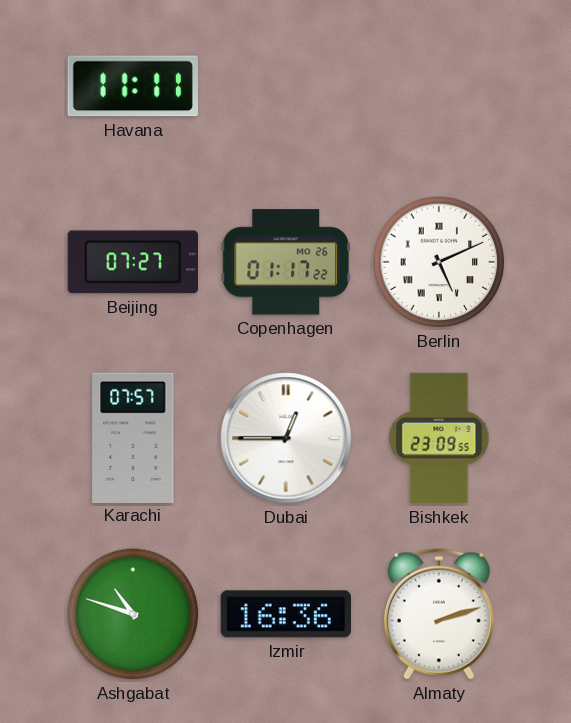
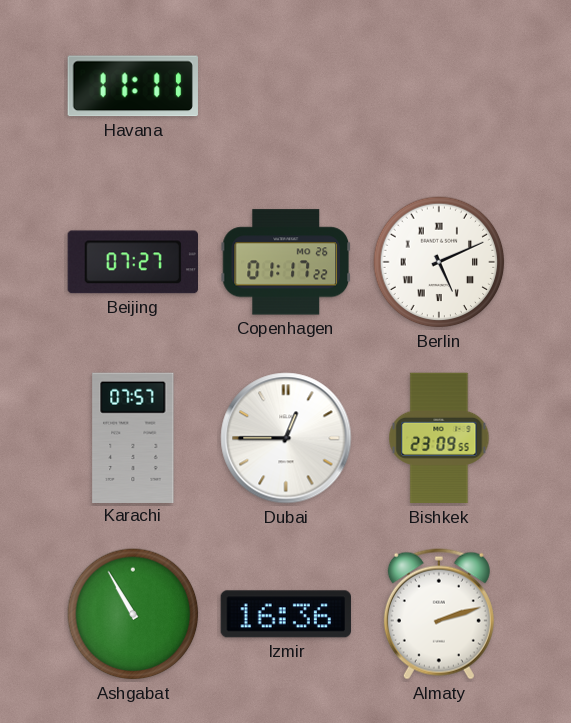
Ashgabat: 10:48 -> 10:55
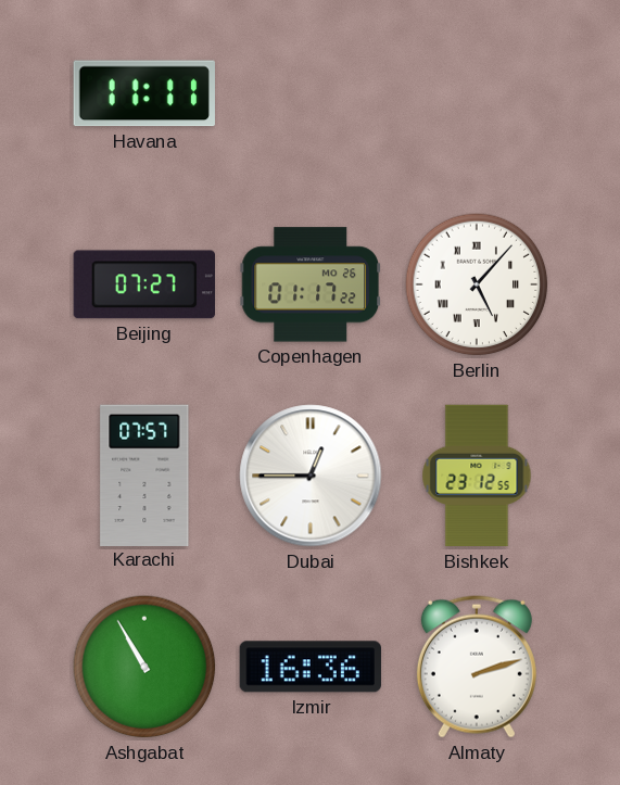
Berlin: 5:11 -> 5:07
Bishkek: 23:09 -> 23:12
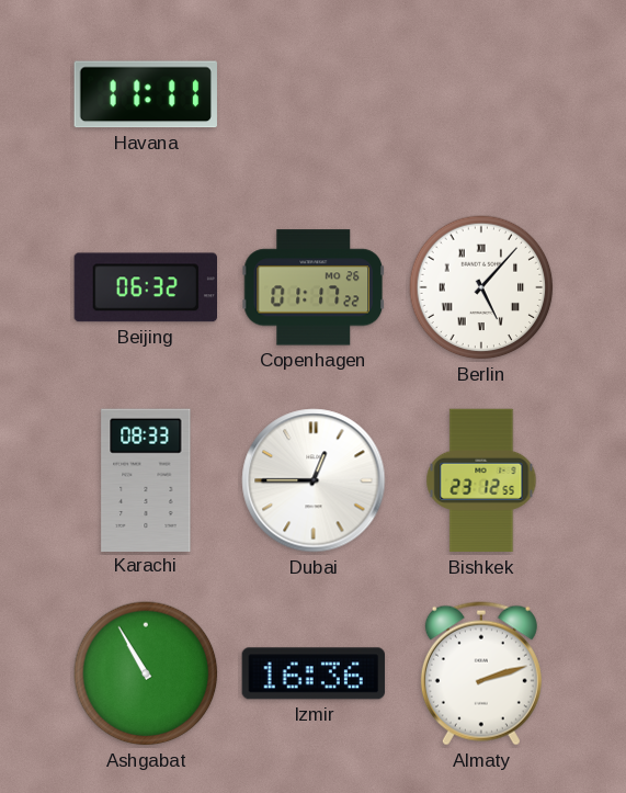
Beijing: 07:27 -> 06:32
Karachi: 07:57 -> 08:33
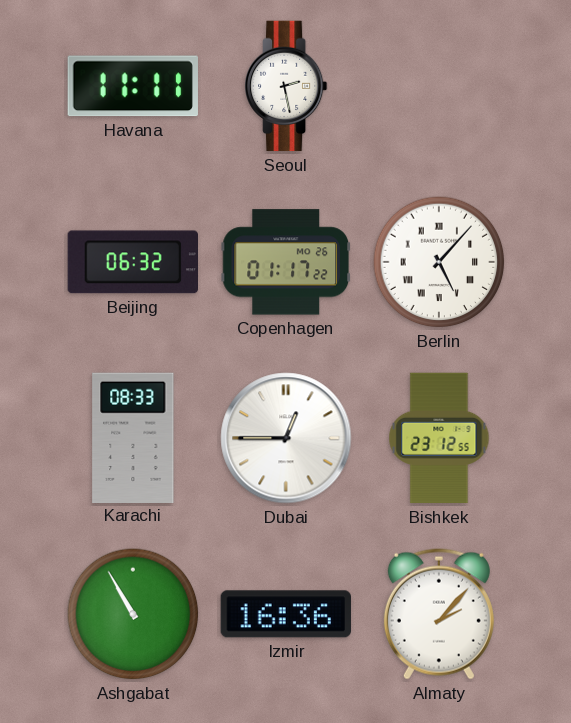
Seoul: none -> 2:28
Almaty: 2:12 -> 2:07
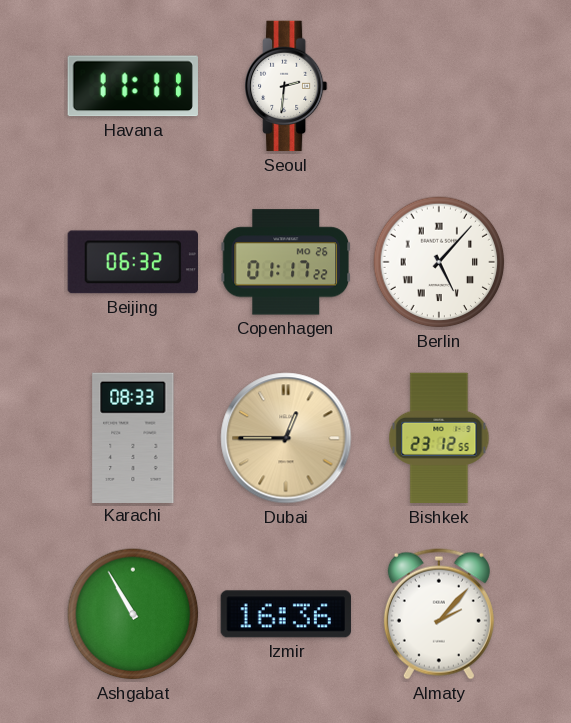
Seoul: 2:28 -> 2:31
Dubai dial: white -> champagne
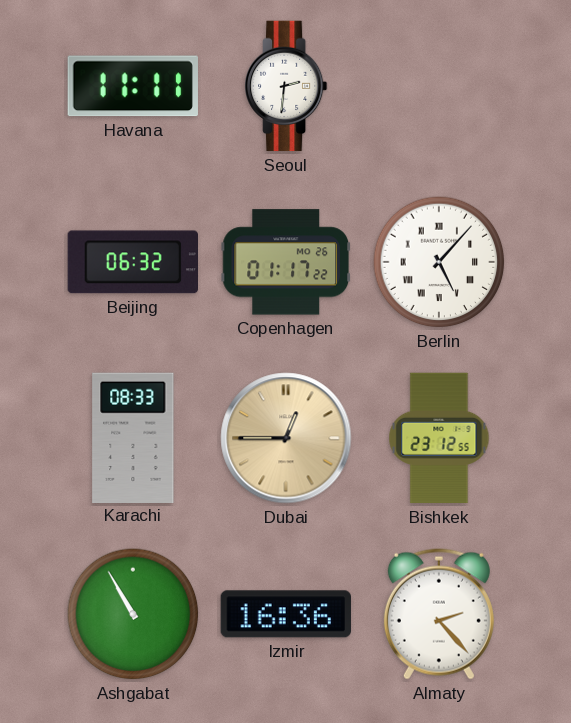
Almaty: 2:07 -> 2:23
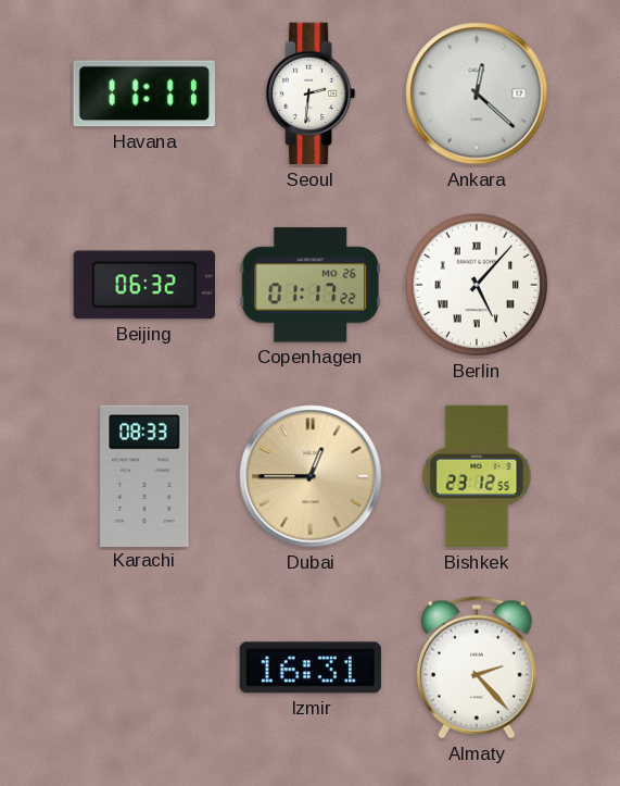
Ankara: none -> 12:22
Ashgabat: 10:55 -> none
Izmir: 16:36 -> 16:31
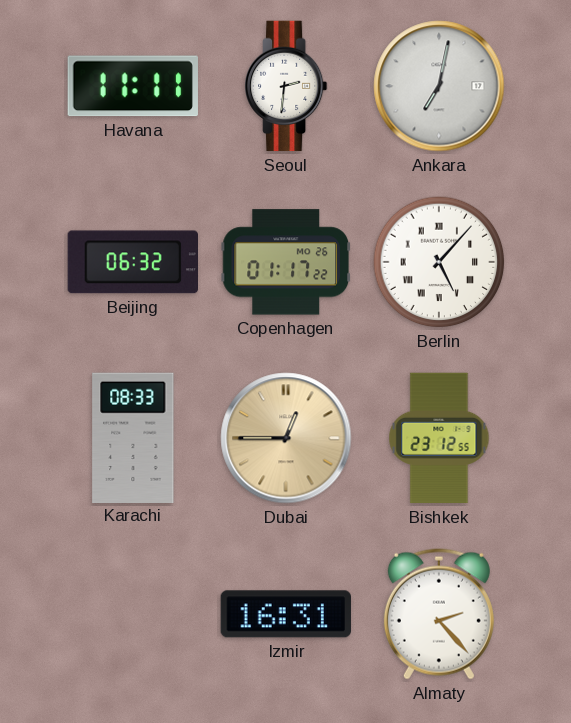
Ankara: 12:22 -> 7:02
